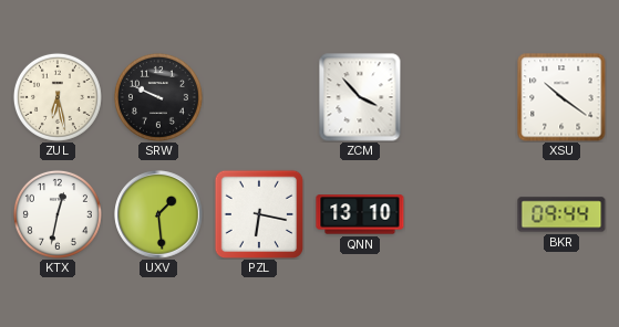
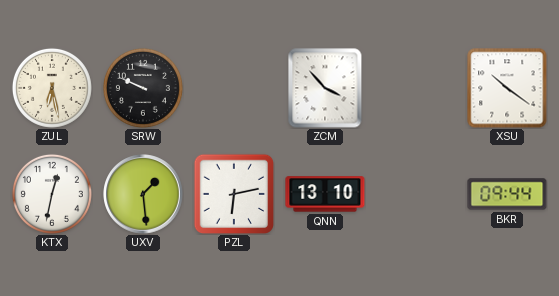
PZL: 6:17 -> 6:13
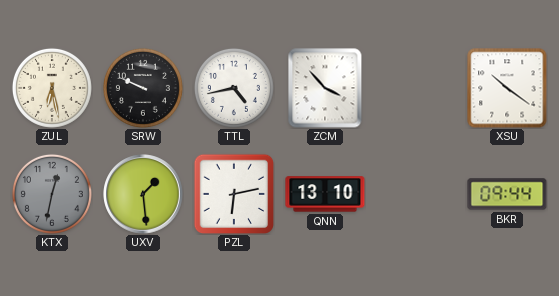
TTL: none -> 4:43
KTX dial: white -> grey
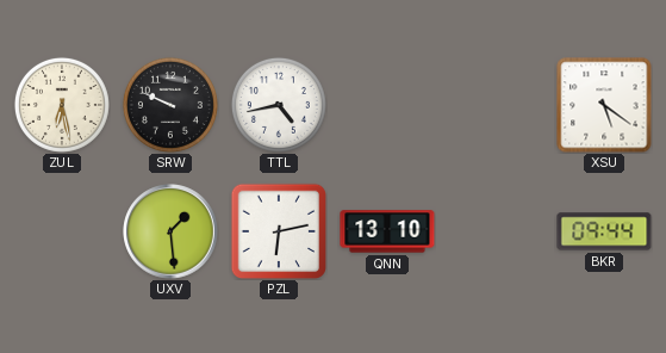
ZCM: 3:53 -> none
XSU: 10:21 -> 5:21
KTX: 12:32 -> none
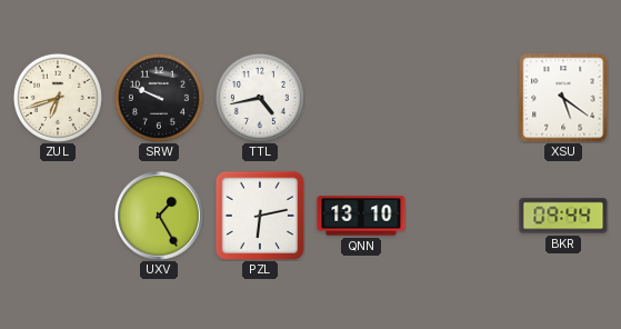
ZUL: 6:28 -> 6:42
UXV: 1:29 -> 1:25
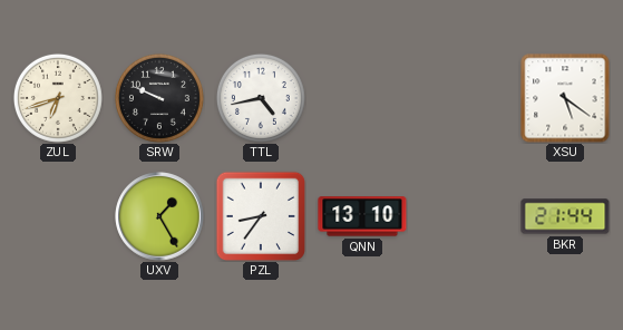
PZL: 6:13 -> 8:36
BKR: 09:44 -> 21:44
